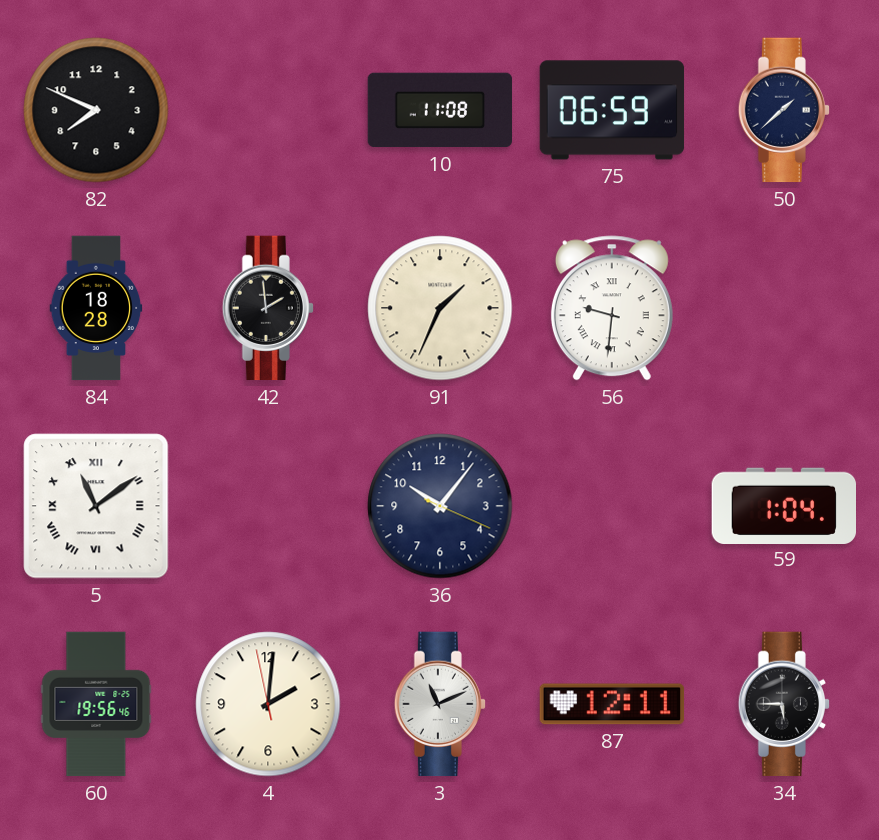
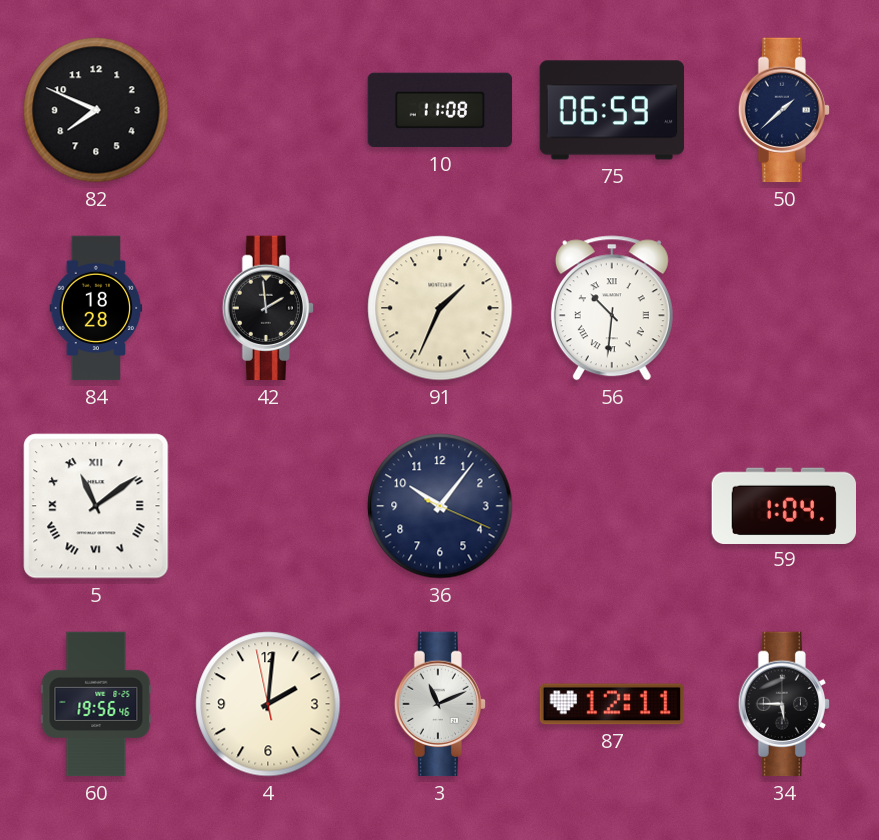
56: 9:31 -> 10:31
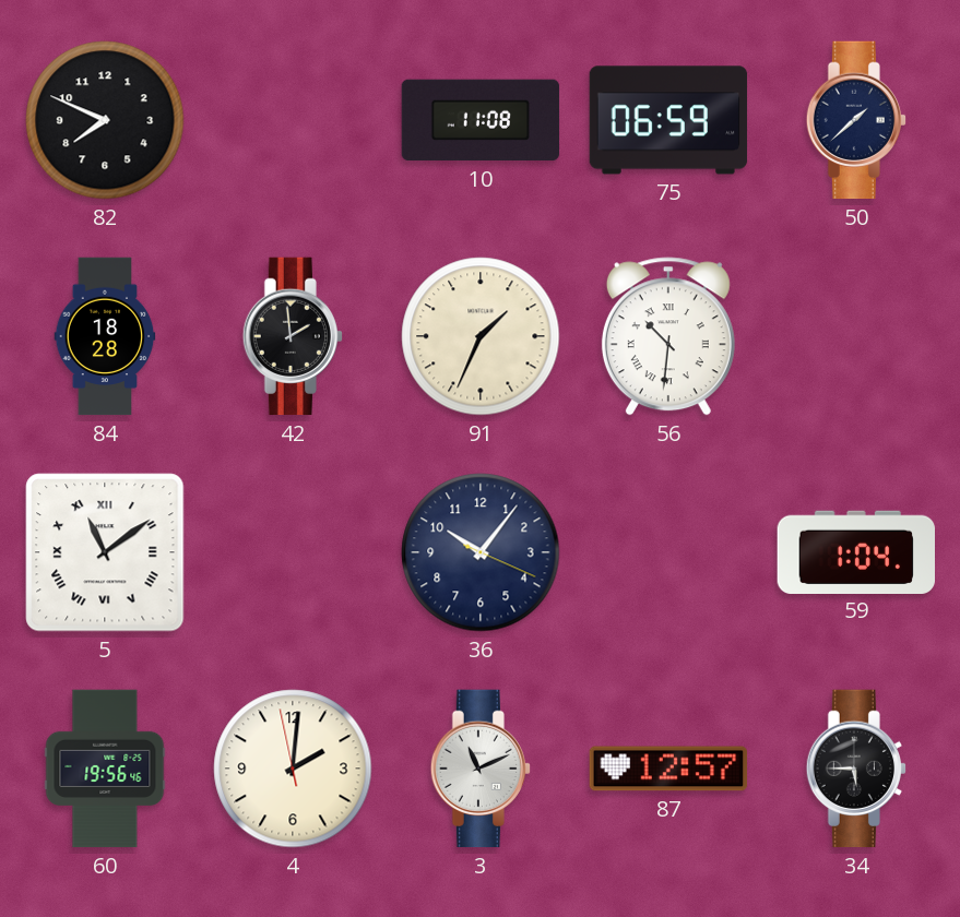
87: 12:11 -> 12:57
